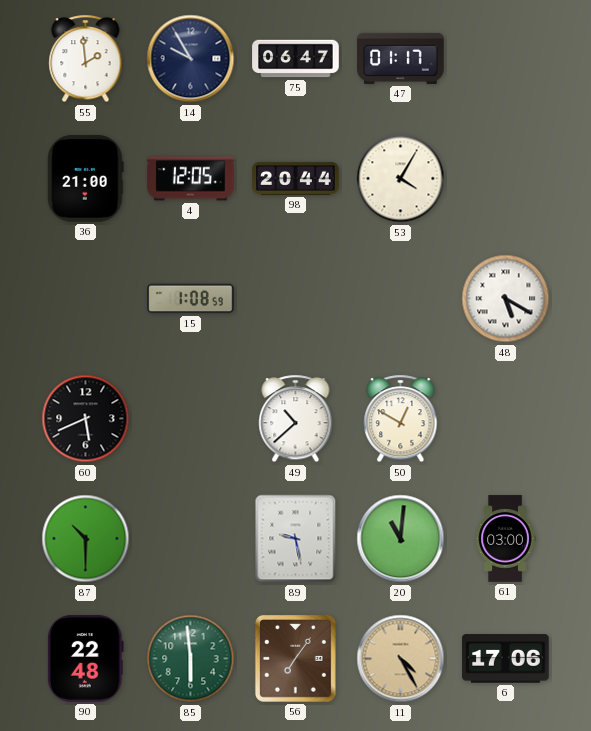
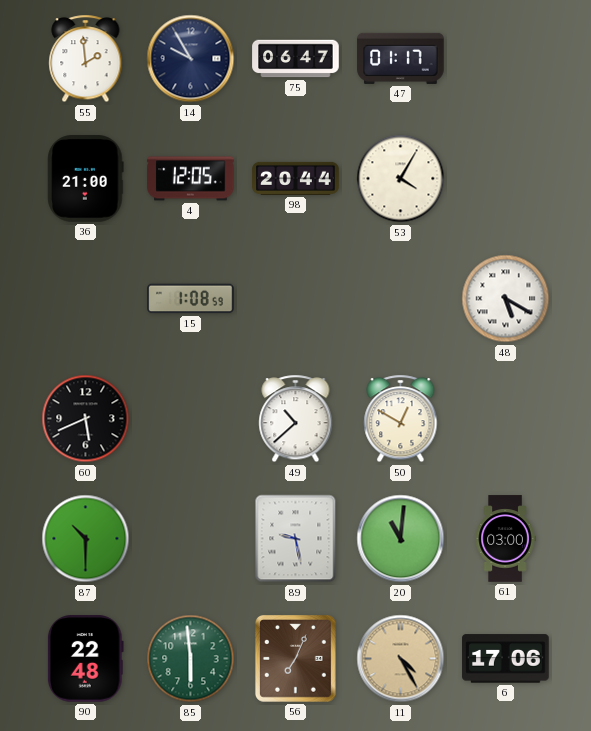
56: 7:06 -> 7:04
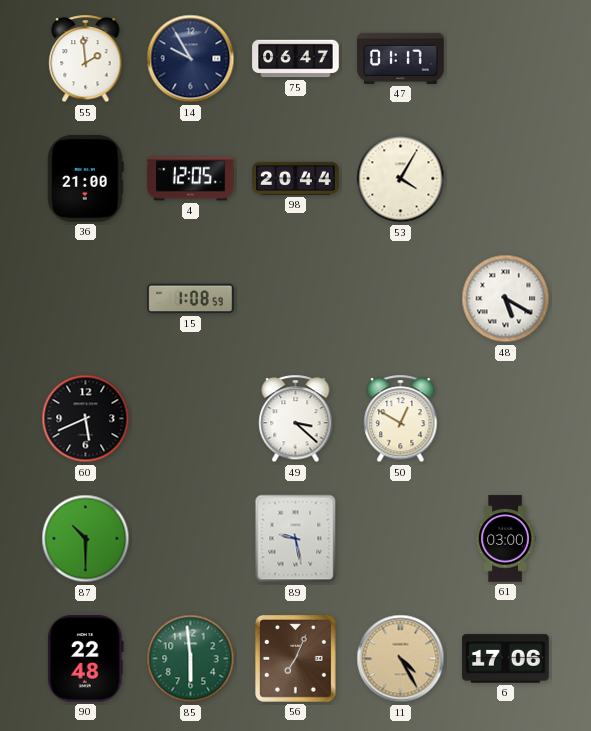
49: 10:38 -> 3:22
20: 11:01 -> none
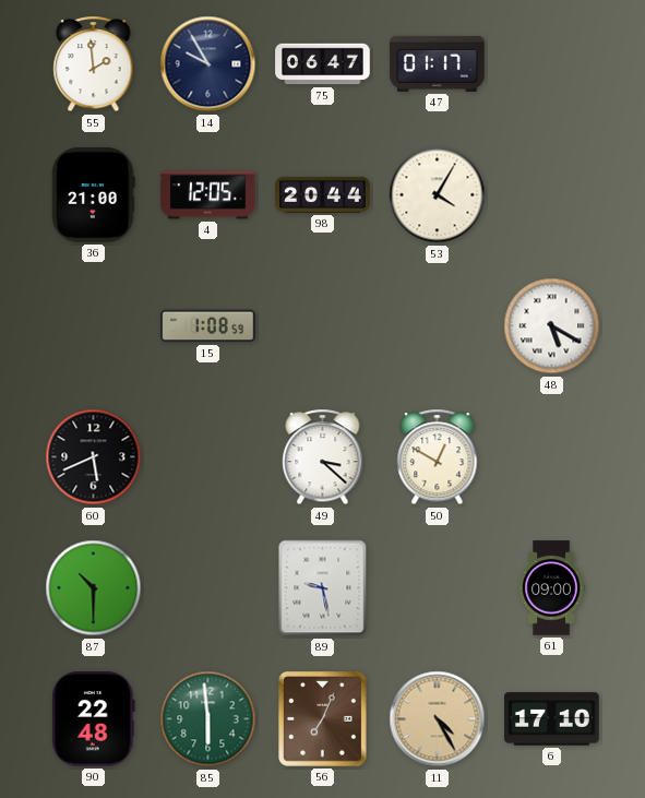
61: 03:00 -> 09:00
6: 17:06 -> 17:10
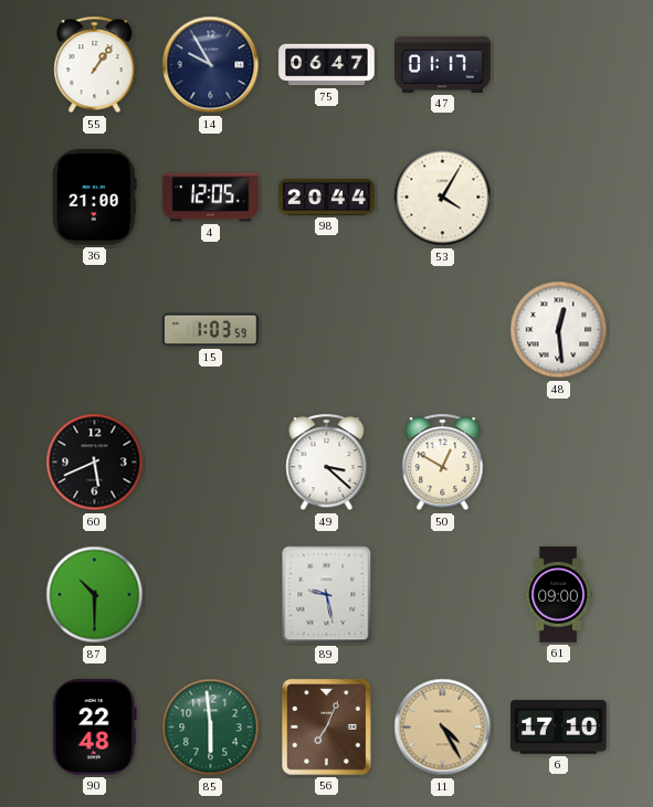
55: 1:59 -> 1:06
15: 1:08 -> 1:03
48: 5:20 -> 12:29
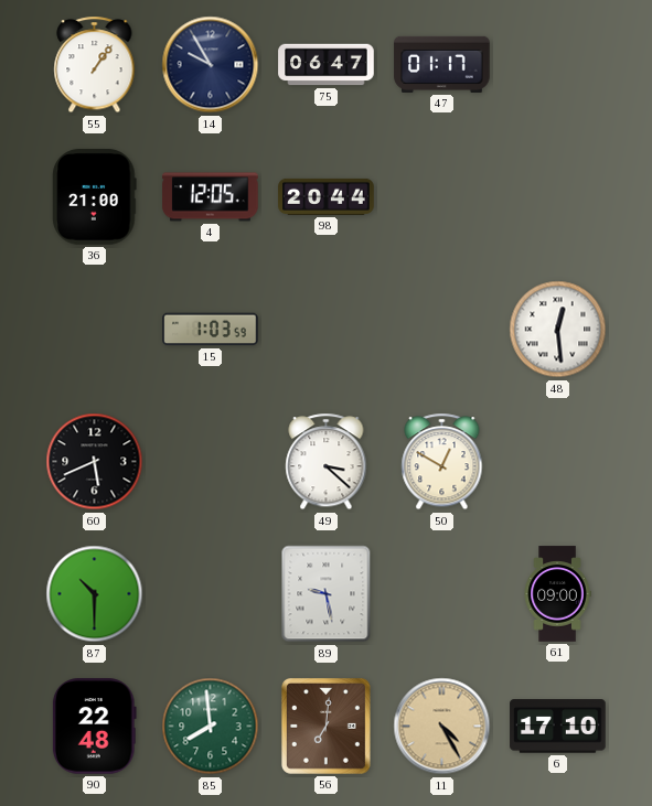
53: 4:05 -> none
85: 5:59 -> 7:59
56: 7:04 -> 7:01
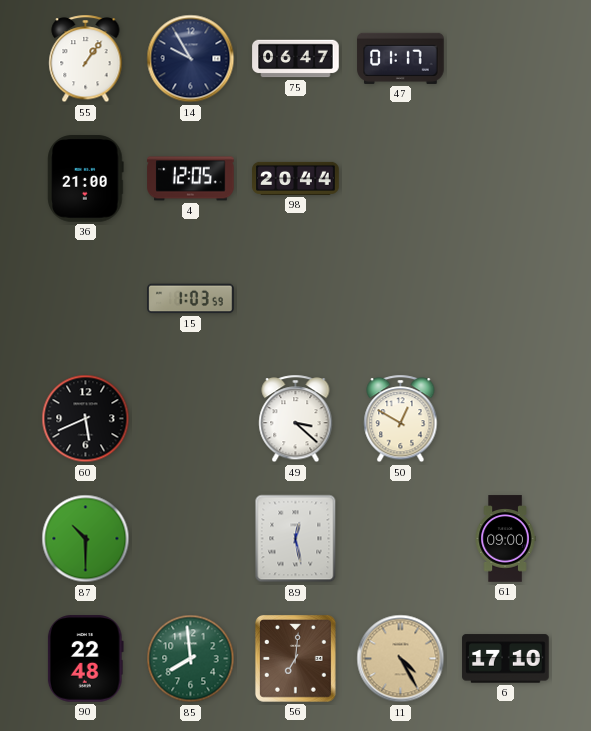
48: 12:29 -> none
89: 9:28 -> 12:28
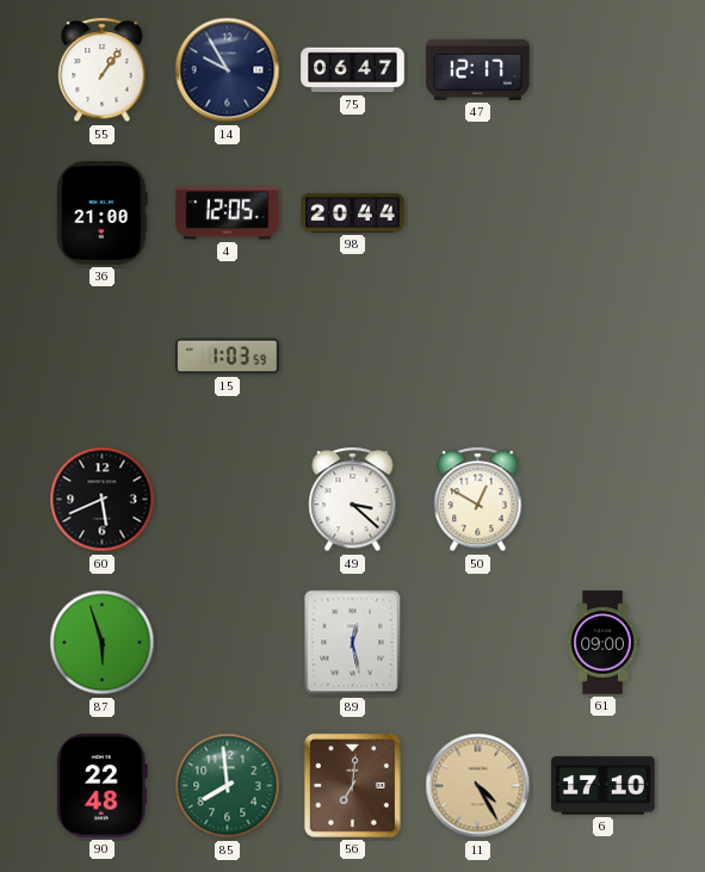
47: 01:17 -> 12:17
87: 10:30 -> 5:57
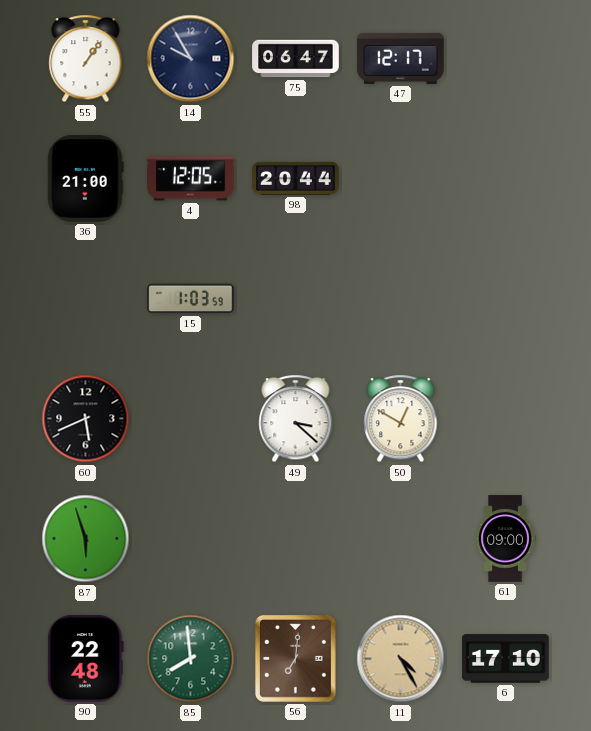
89: 12:28 -> none
